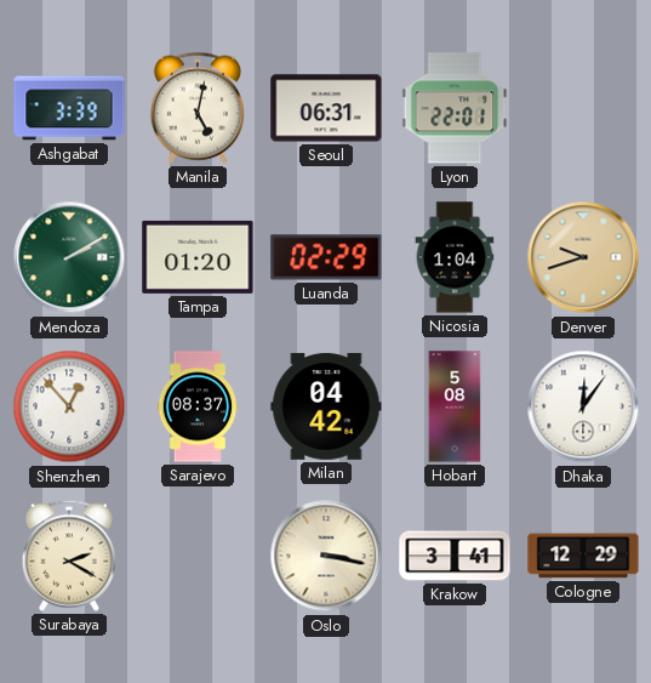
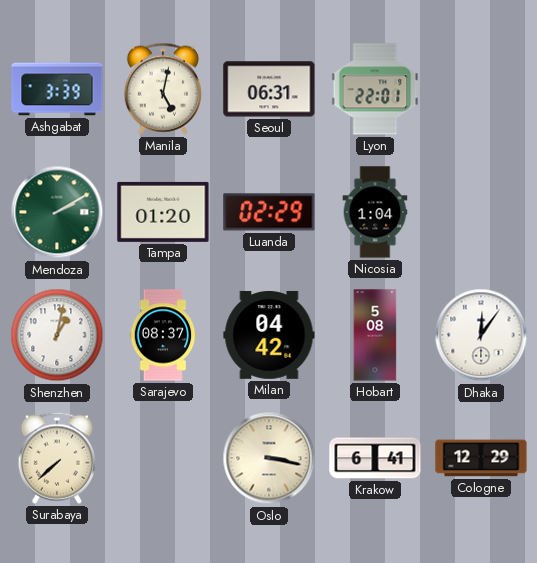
Denver: 9:42 -> none
Shenzhen: 12:53 -> 1:02
Surabaya: 2:20 -> 7:38
Krakow: 3:41 -> 6:41
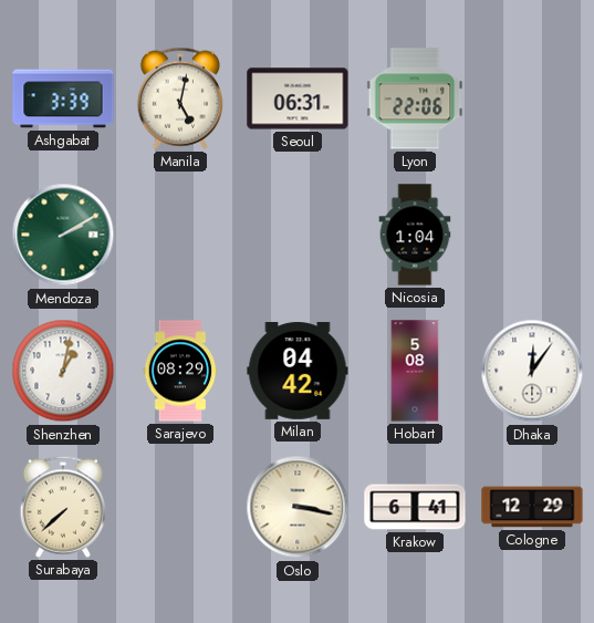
Lyon: 22:01 -> 22:06
Tampa: 01:20 -> none
Luanda: 02:29 -> none
Sarajevo: 08:37 -> 08:29
